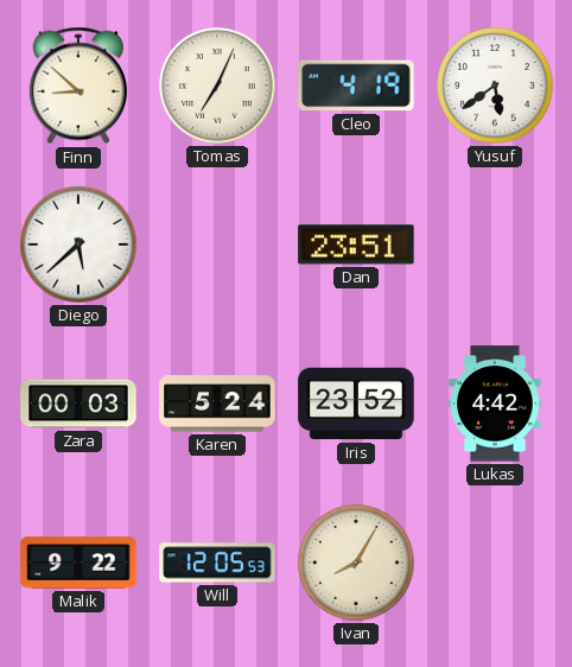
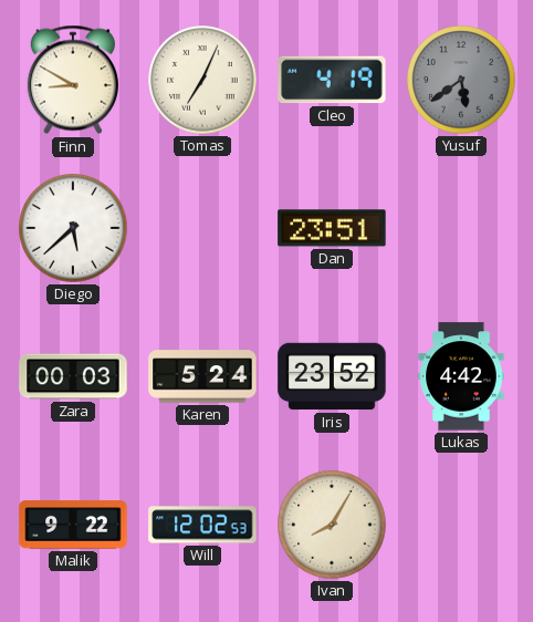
Finn: 8:52 -> 8:50
Yusuf dial: white -> grey
Will: 12:05 -> 12:02
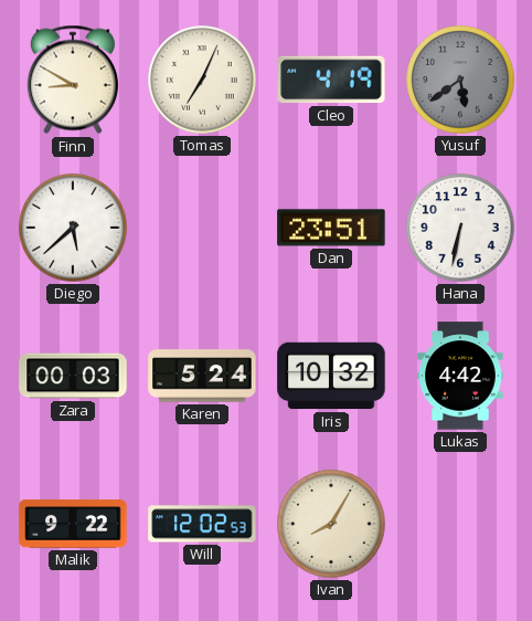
Hana: none -> 6:32
Iris: 23:52 -> 10:32
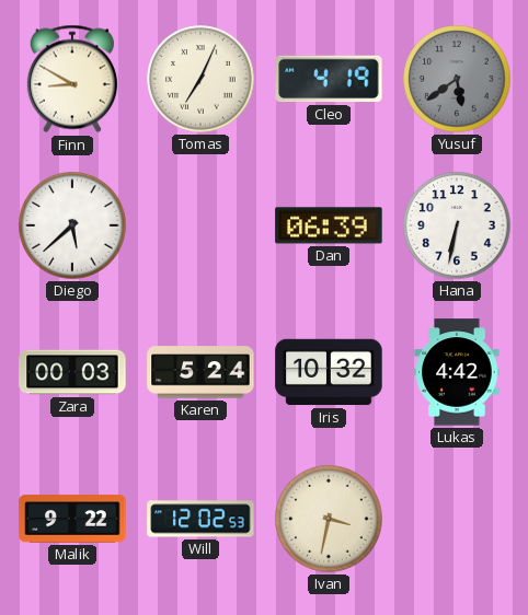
Dan: 23:51 -> 06:39
Ivan: 8:05 -> 3:32
